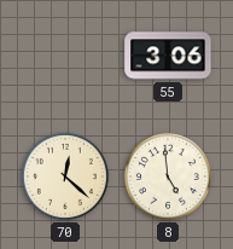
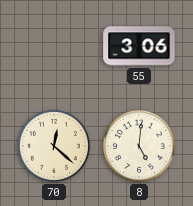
8: 4:59 -> 5:01
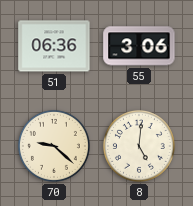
51: none -> 06:36
70: 12:22 -> 9:22
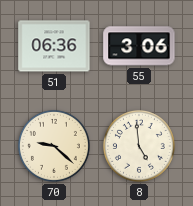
8: 5:01 -> 4:59
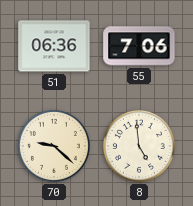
55: 3:06 -> 7:06
